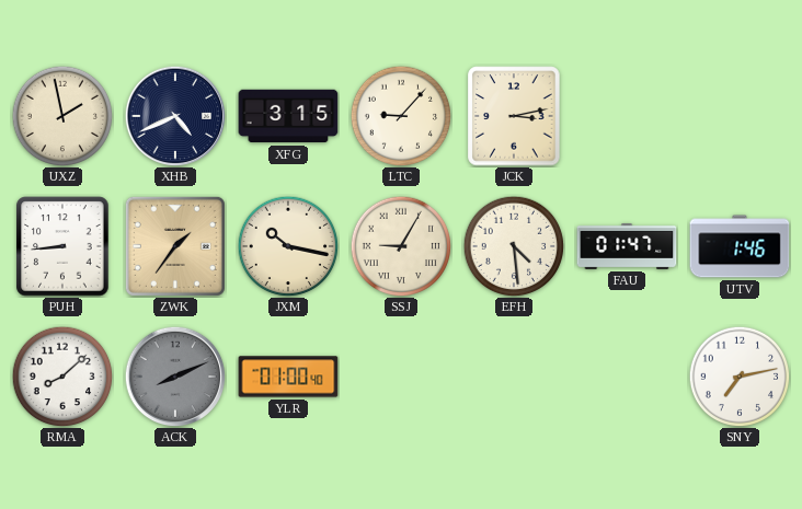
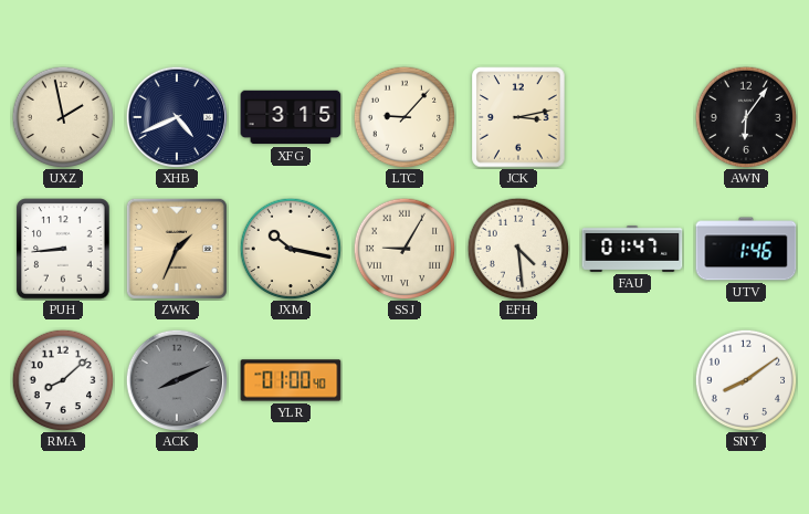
AWN: none -> 6:06
ZWK: 1:36 -> 1:34
SNY: 7:13 -> 8:09
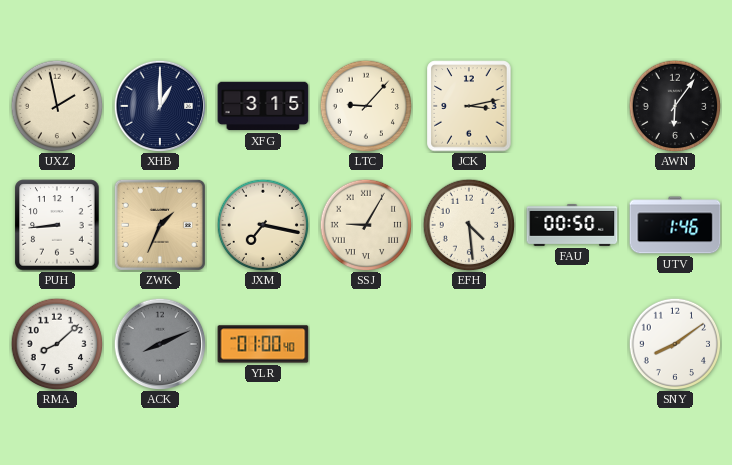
XHB: 4:41 -> 1:00
JXM: 10:17 -> 7:17
FAU: 01:47 -> 00:50
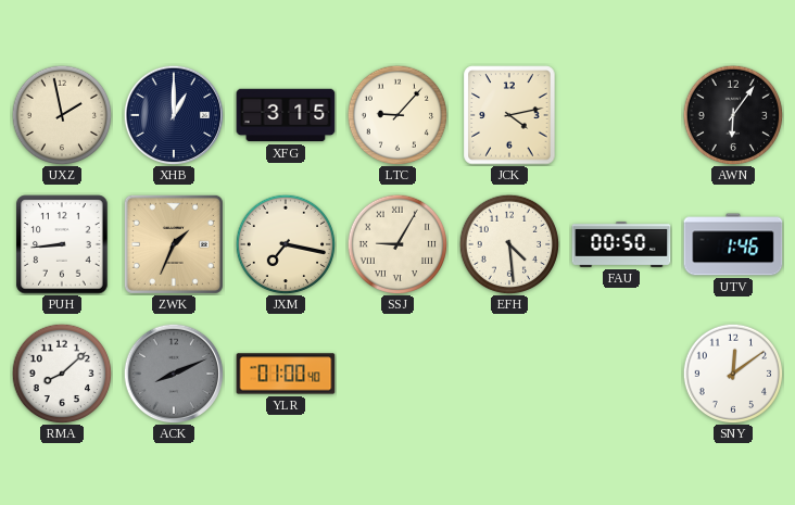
JCK: 3:13 -> 4:13
SNY: 8:09 -> 12:09
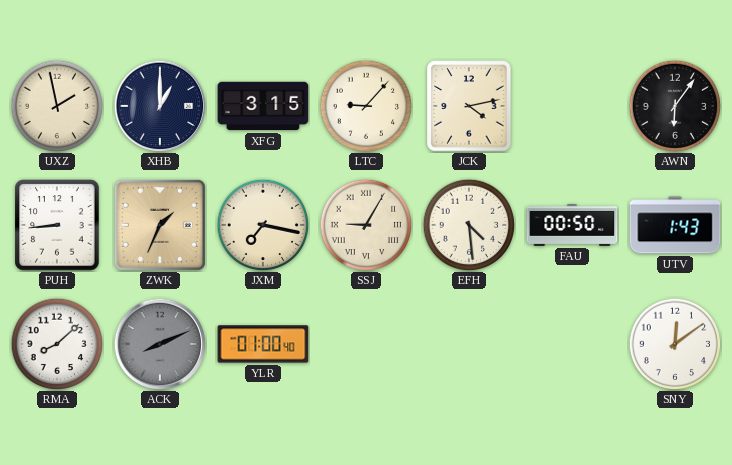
UTV: 1:46 -> 1:43
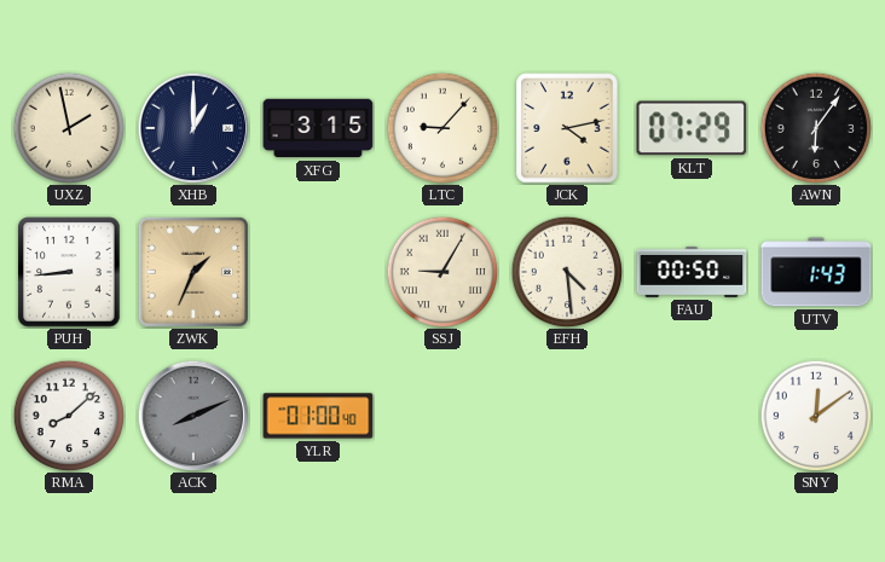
KLT: none -> 07:29
JXM: 7:17 -> none
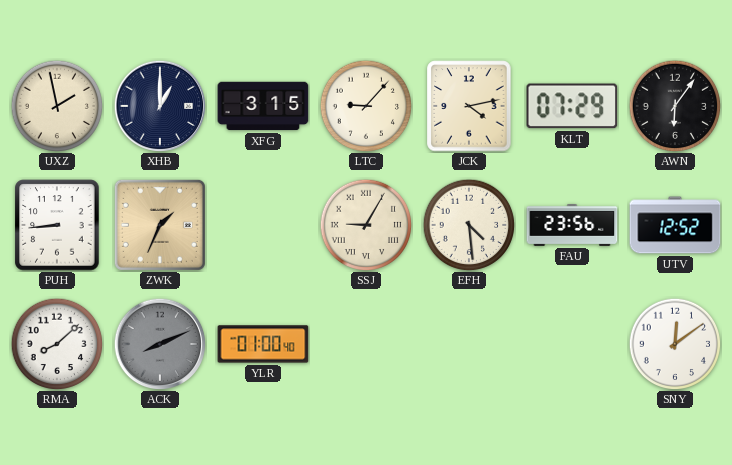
FAU: 00:50 -> 23:56
UTV: 1:43 -> 12:52
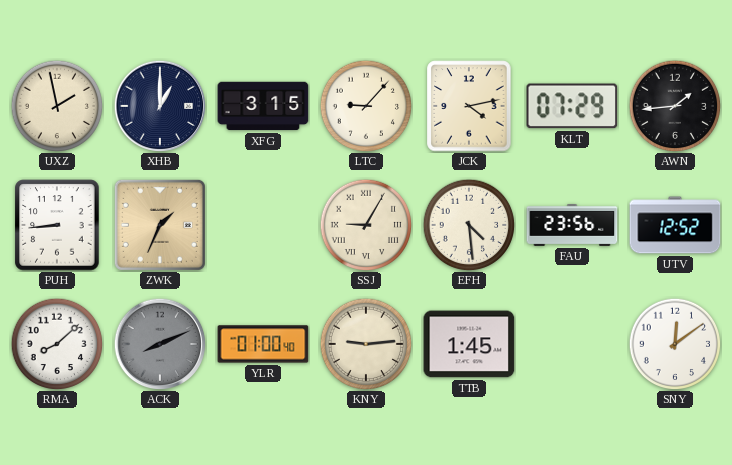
AWN: 6:06 -> 1:44
KNY: none -> 9:14
TTB: none -> 1:45
